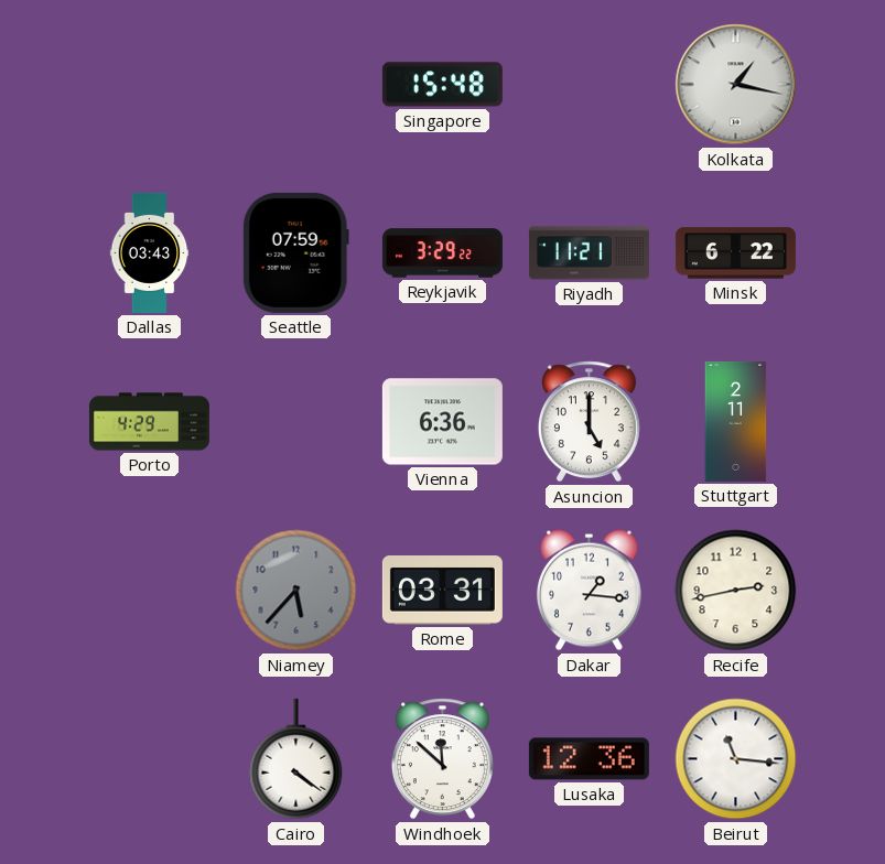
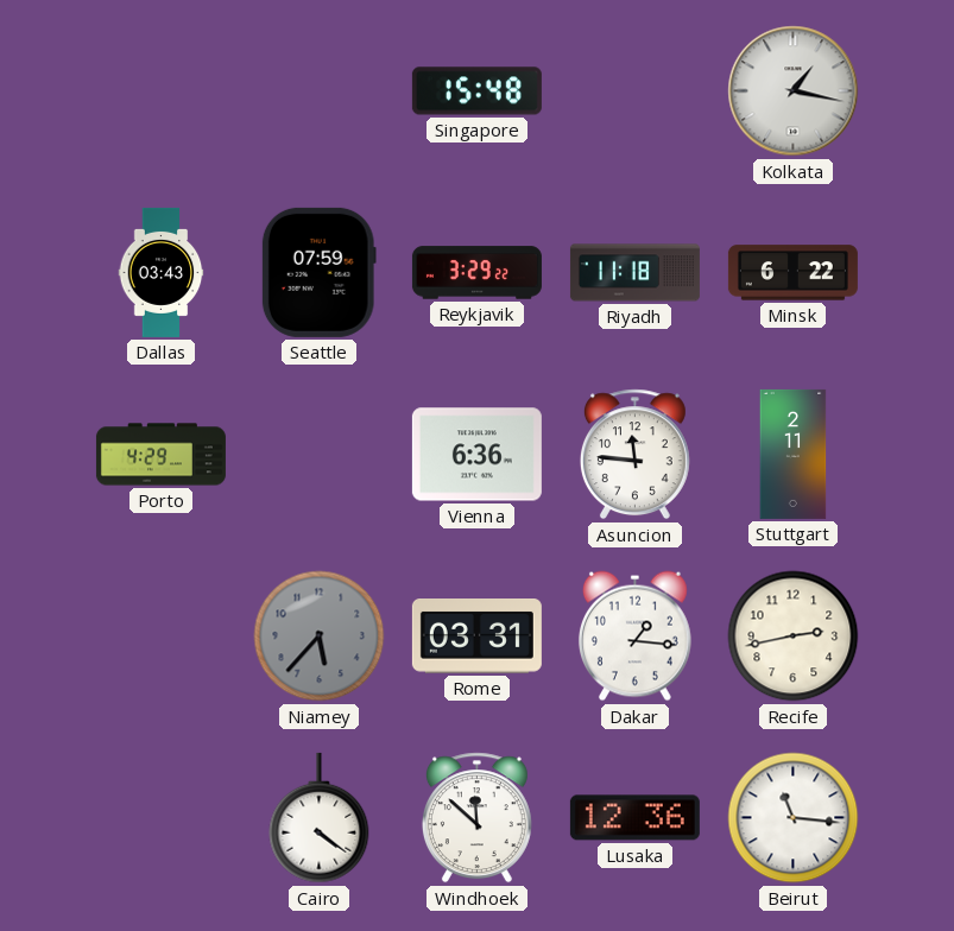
Riyadh: 11:21 -> 11:18
Asuncion: 5:00 -> 11:46
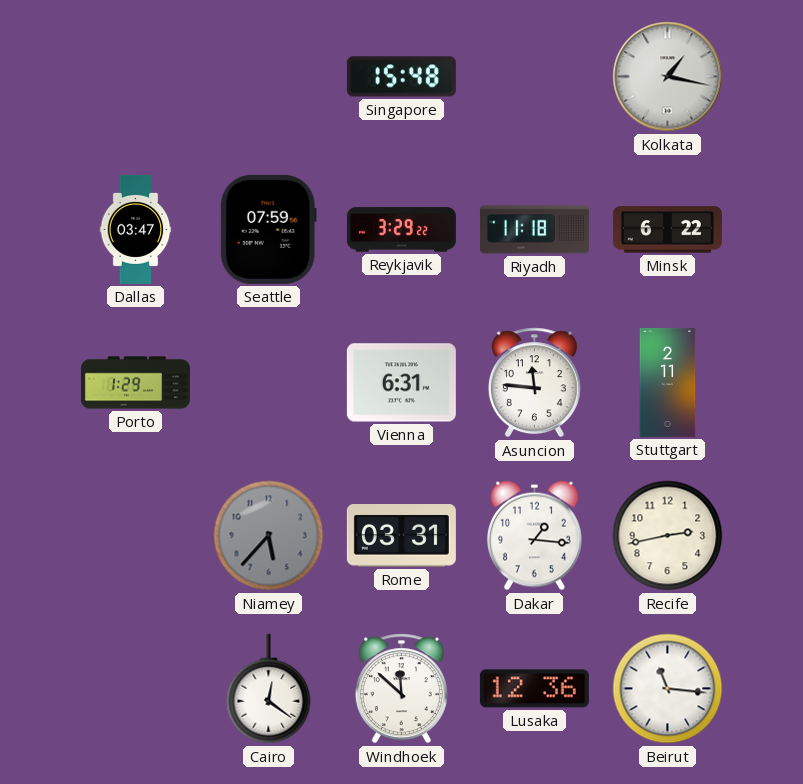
Dallas: 03:43 -> 03:47
Porto: 4:29 -> 1:29
Vienna: 6:36 -> 6:31
Cairo: 4:21 -> 12:21
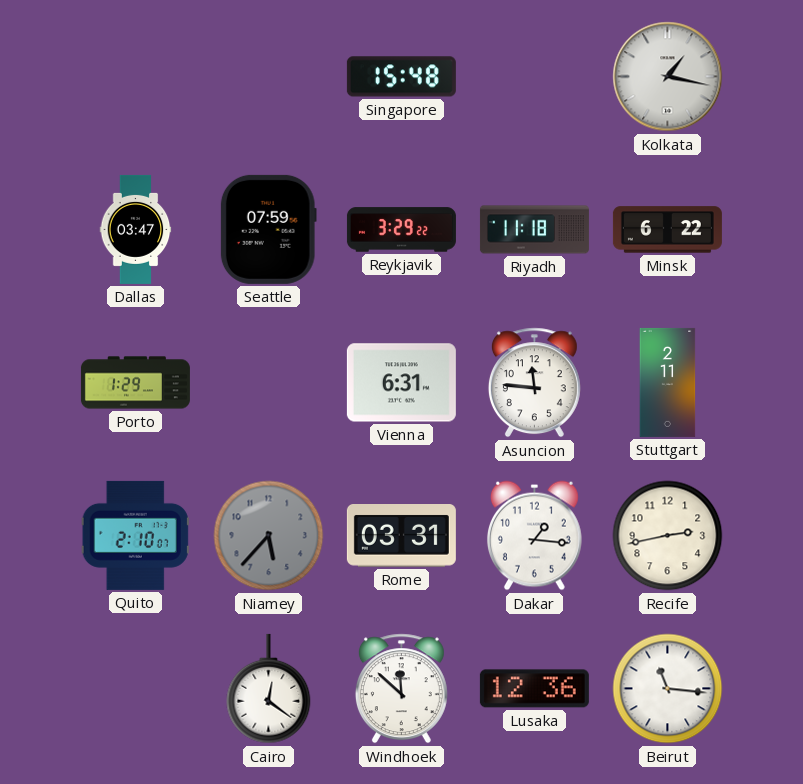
Quito: none -> 2:10
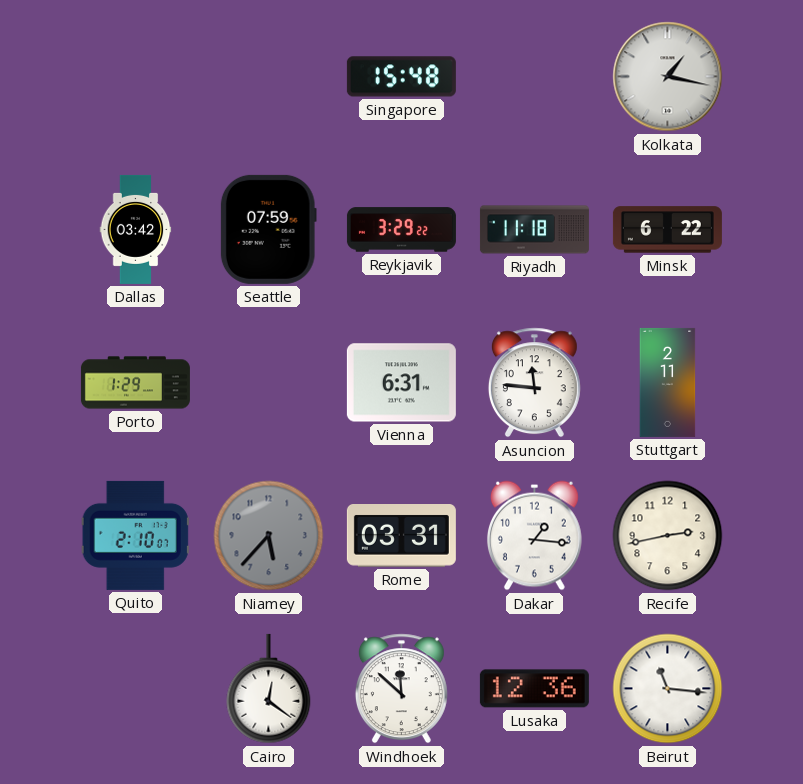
Dallas: 03:47 -> 03:42
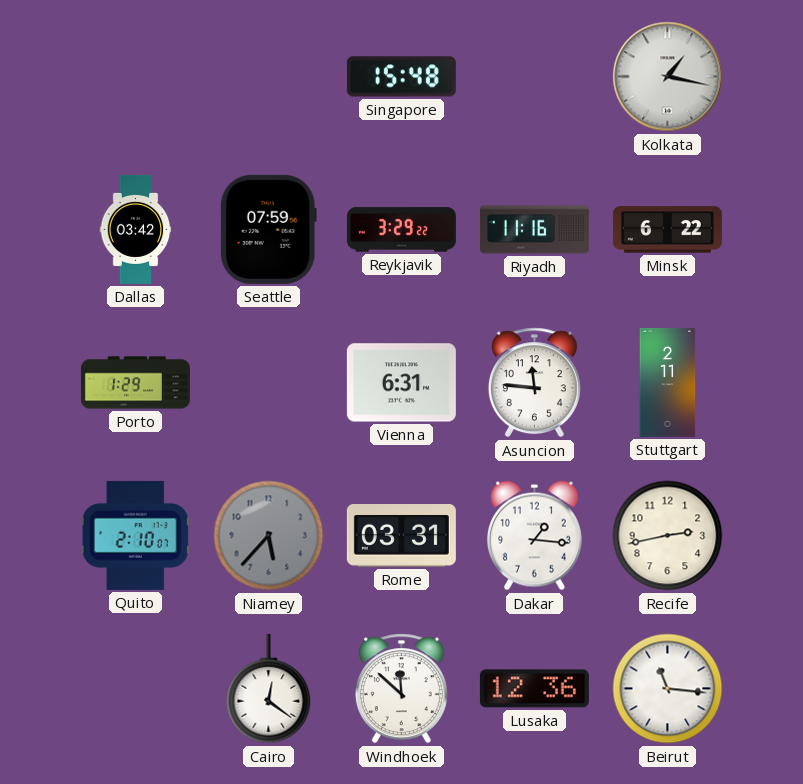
Riyadh: 11:18 -> 11:16
